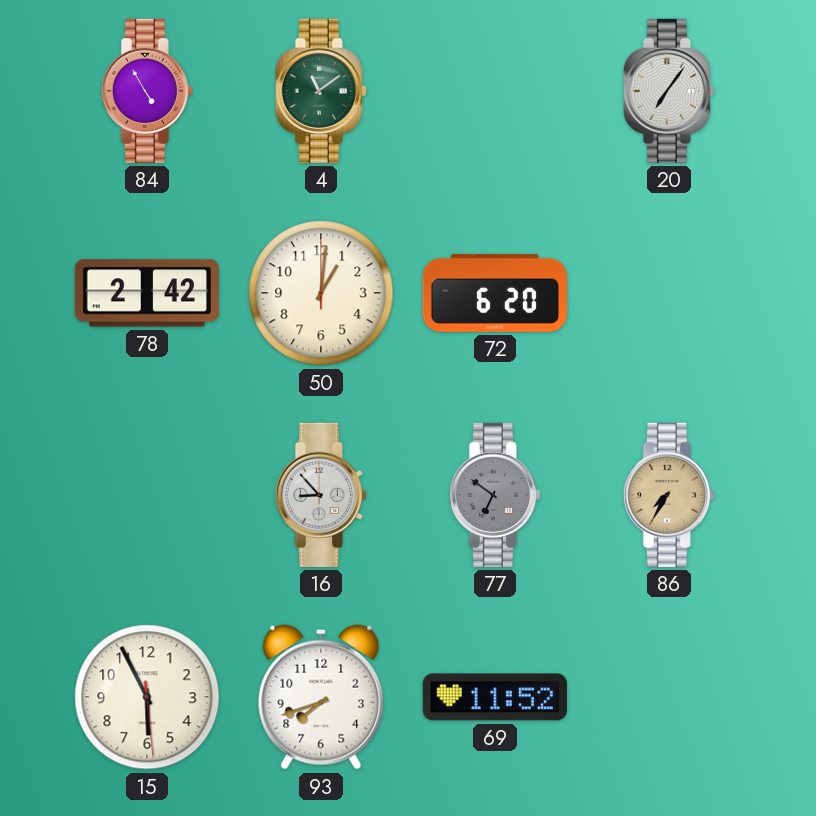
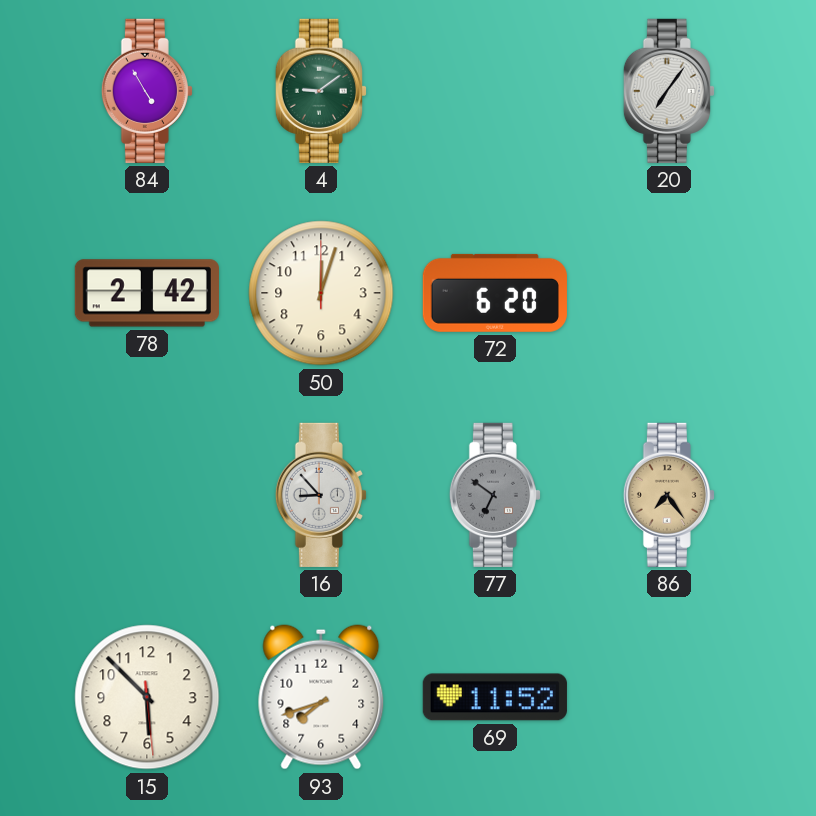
4: 11:09 -> 9:09
50: 1:01 -> 12:03
86: 7:35 -> 7:24
15: 5:55 -> 5:52
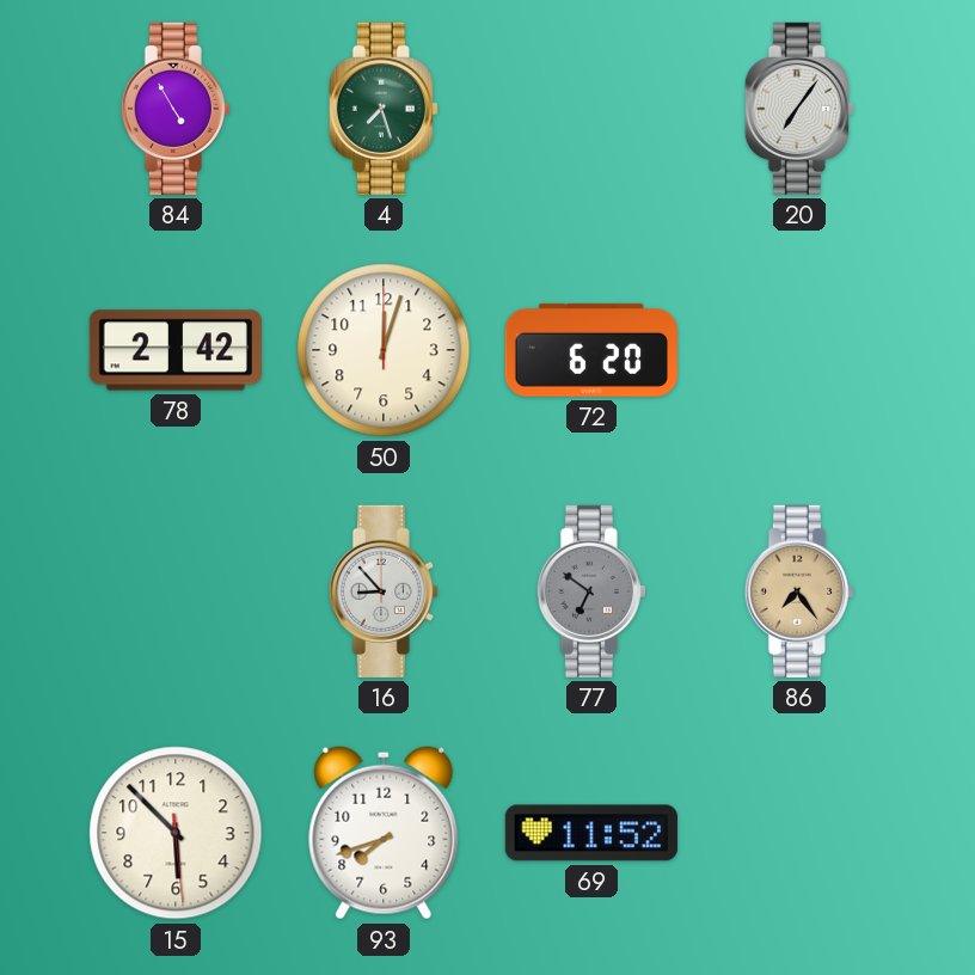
4: 9:09 -> 7:27
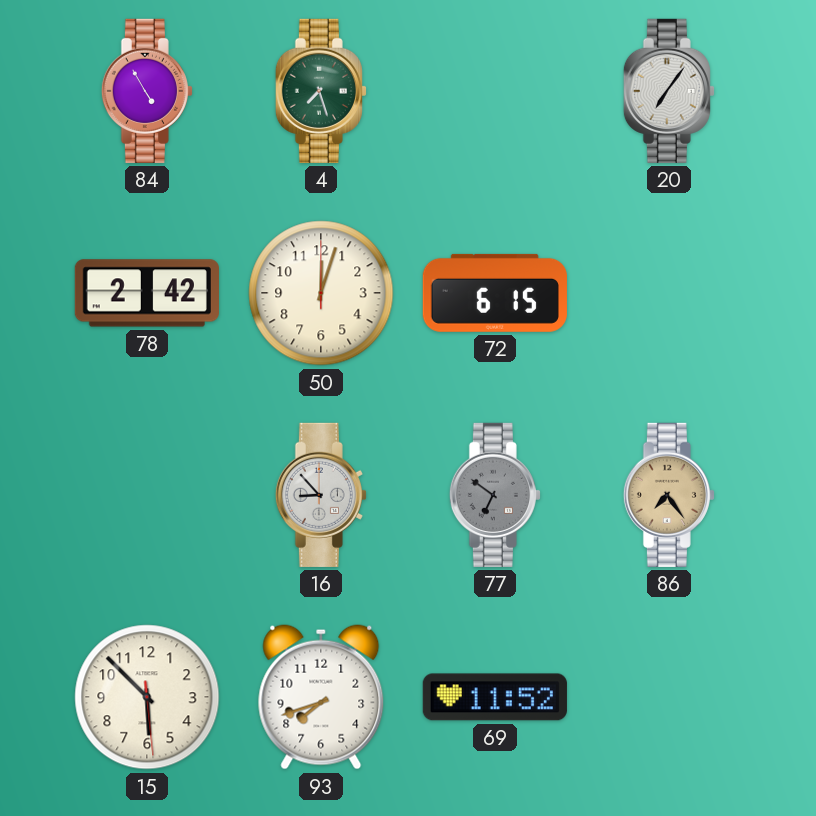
72: 6:20 -> 6:15
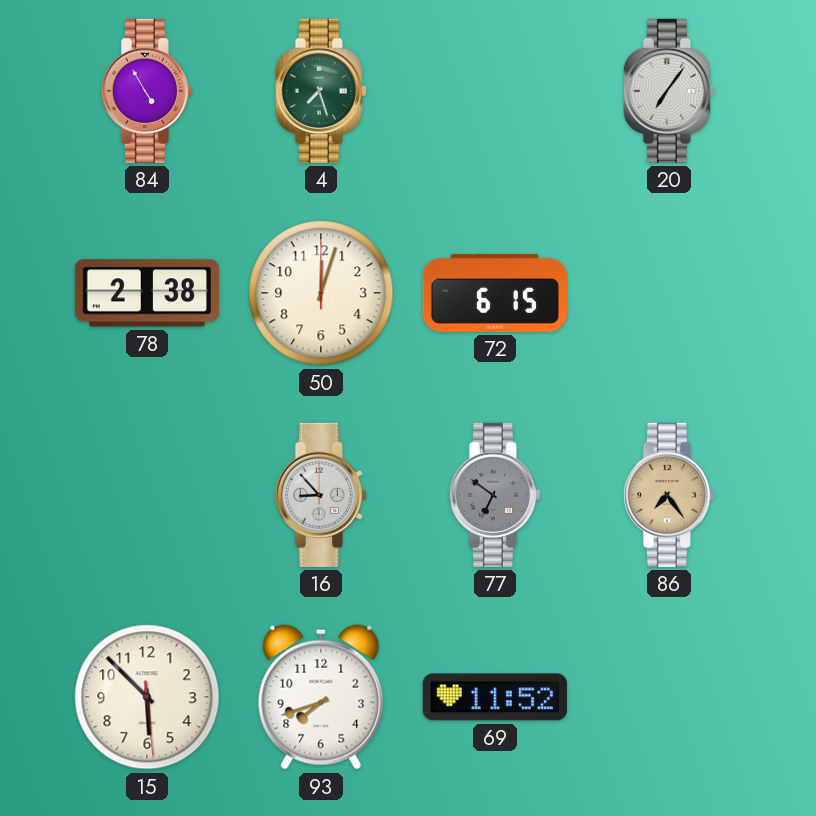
78: 2:42 -> 2:38
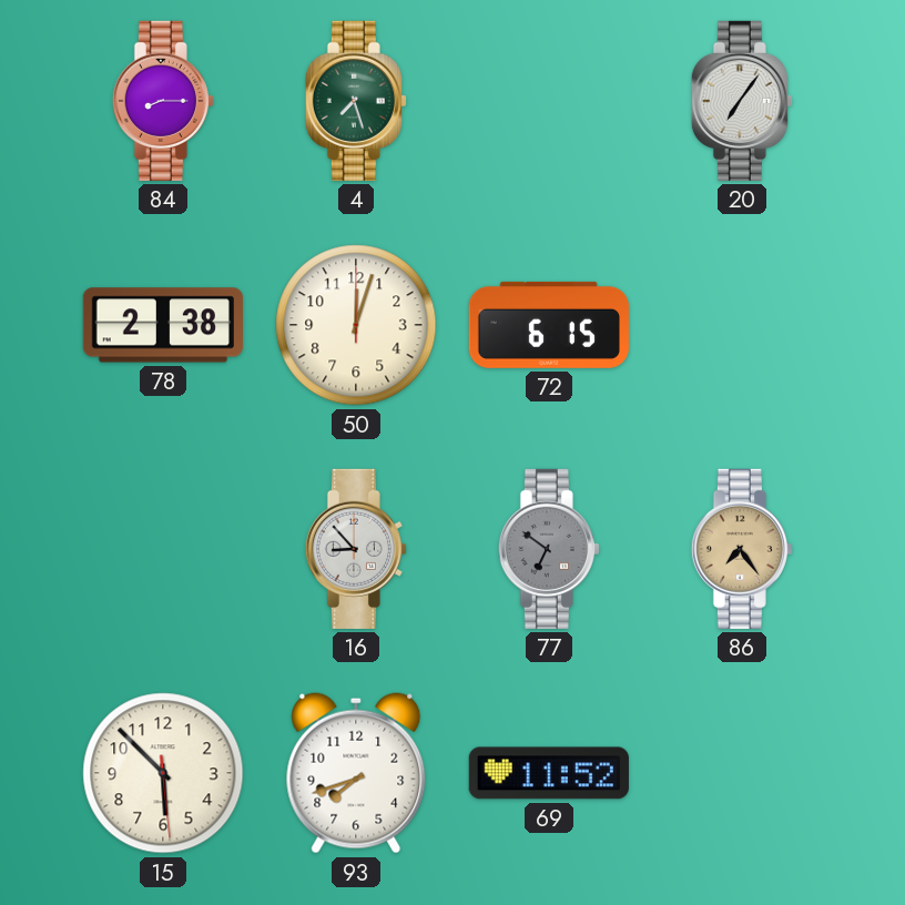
84: 4:55 -> 8:15
